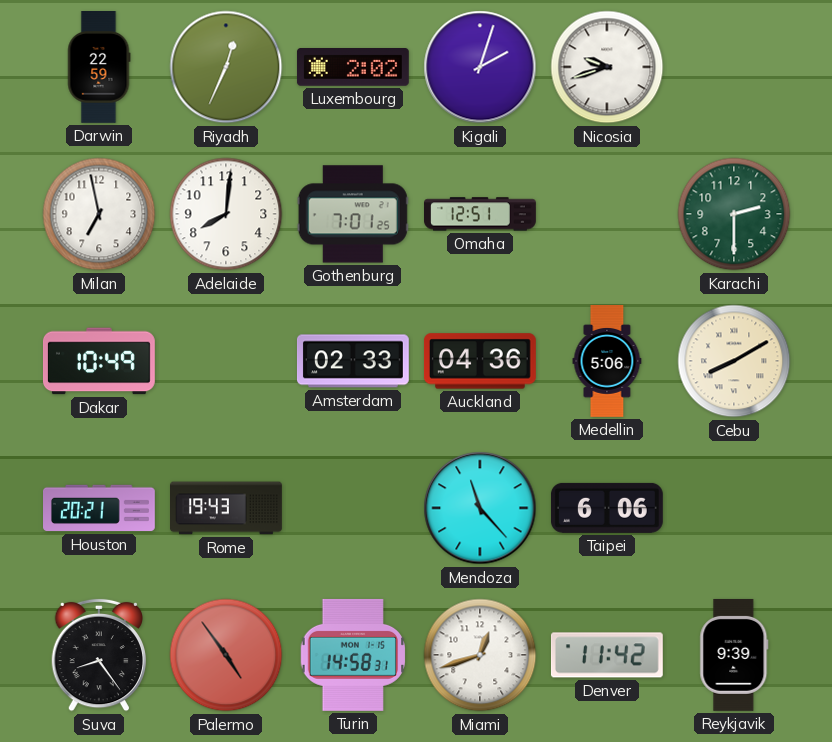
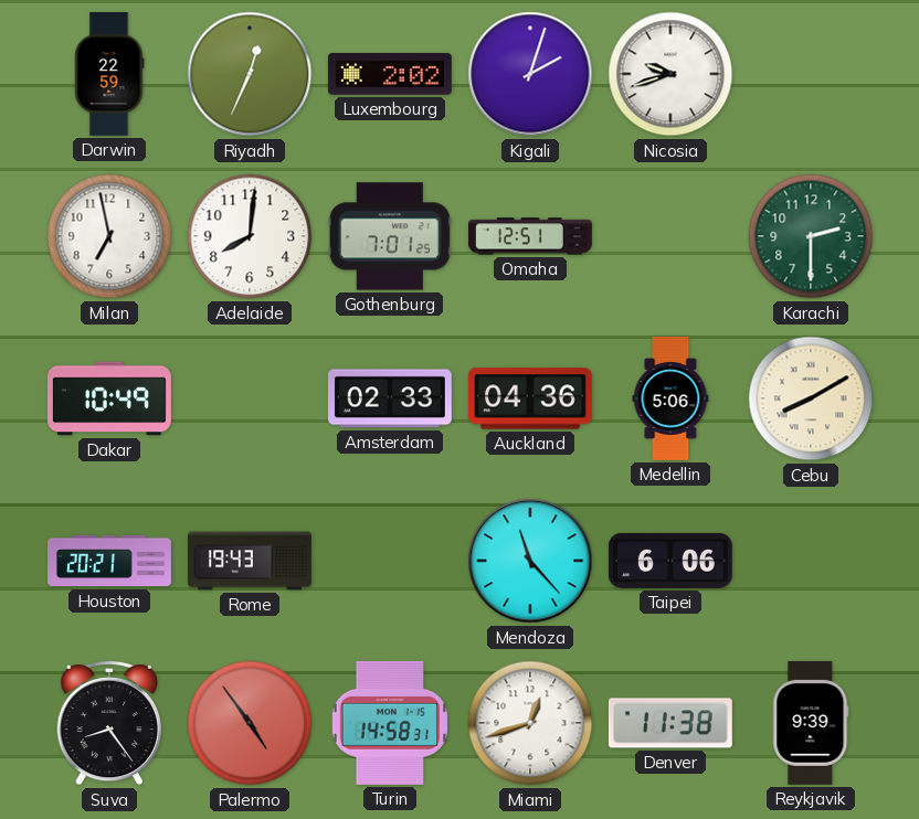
Denver: 11:42 -> 11:38
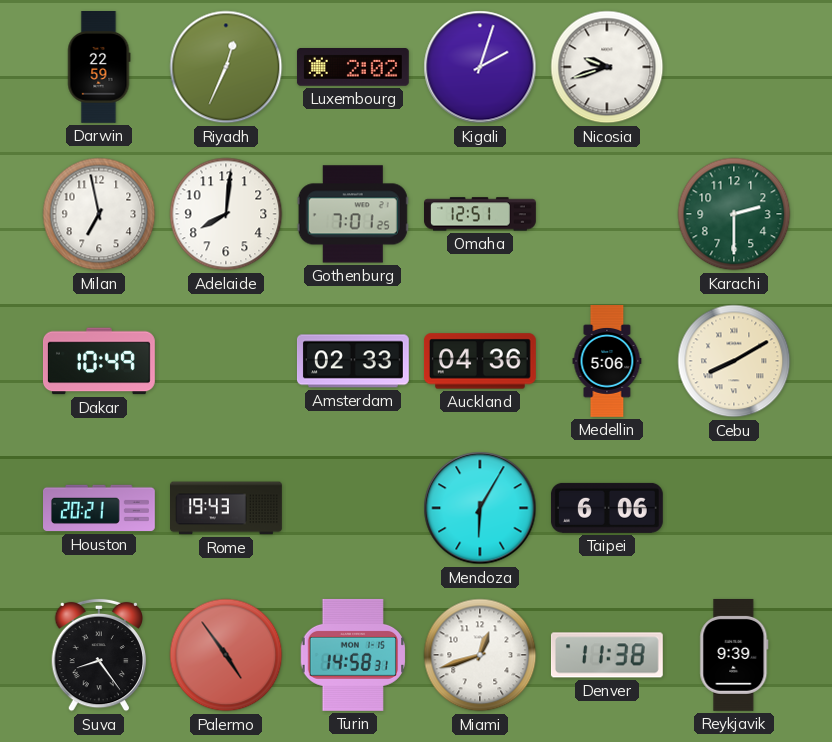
Mendoza: 11:23 -> 6:05
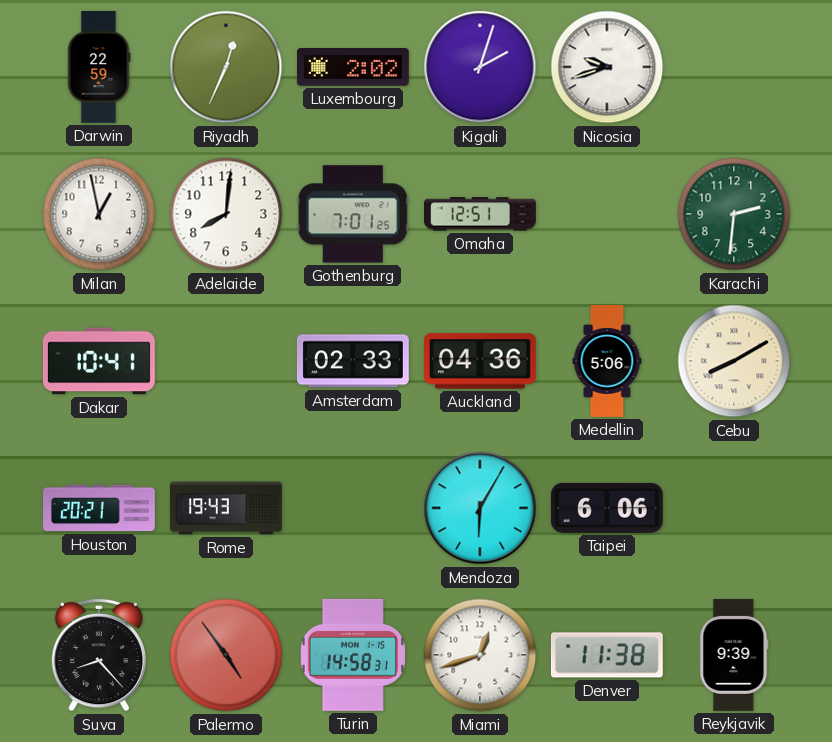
Milan: 6:58 -> 12:58
Karachi: 2:30 -> 2:31
Dakar: 10:49 -> 10:41
Suva: 8:24 -> 8:23
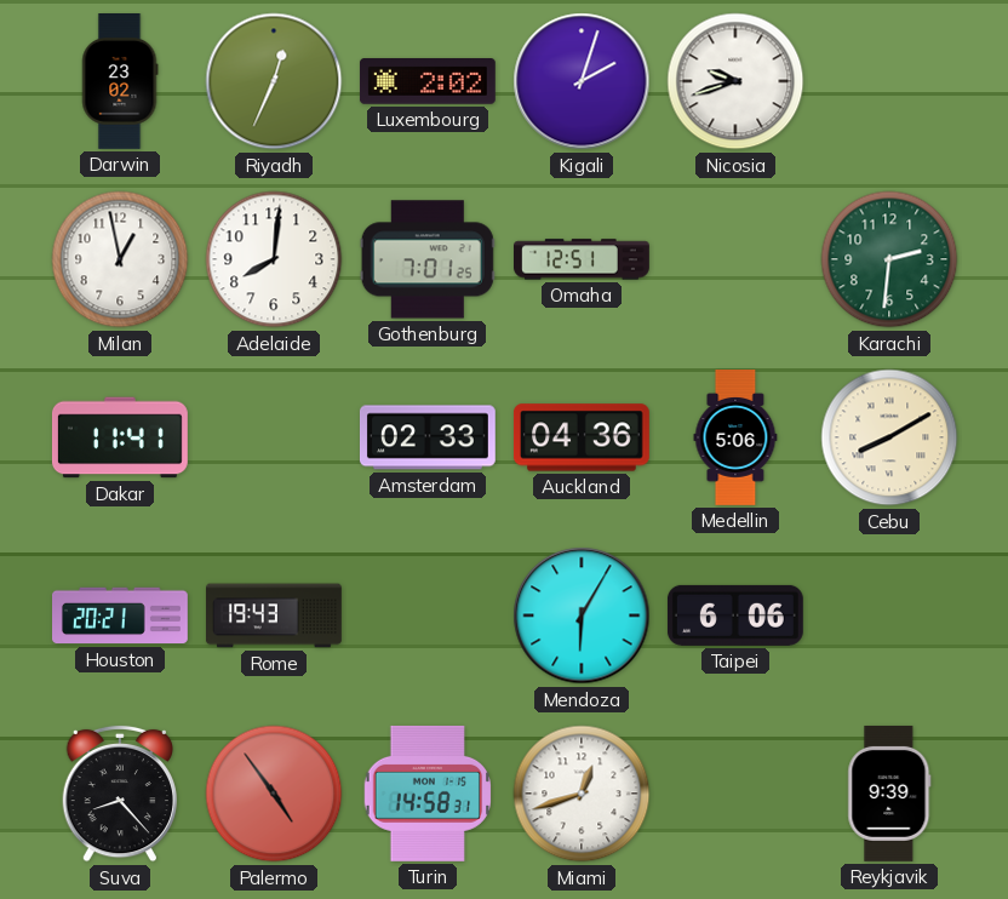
Darwin: 22:59 -> 23:02
Dakar: 10:41 -> 11:41
Denver: 11:38 -> none
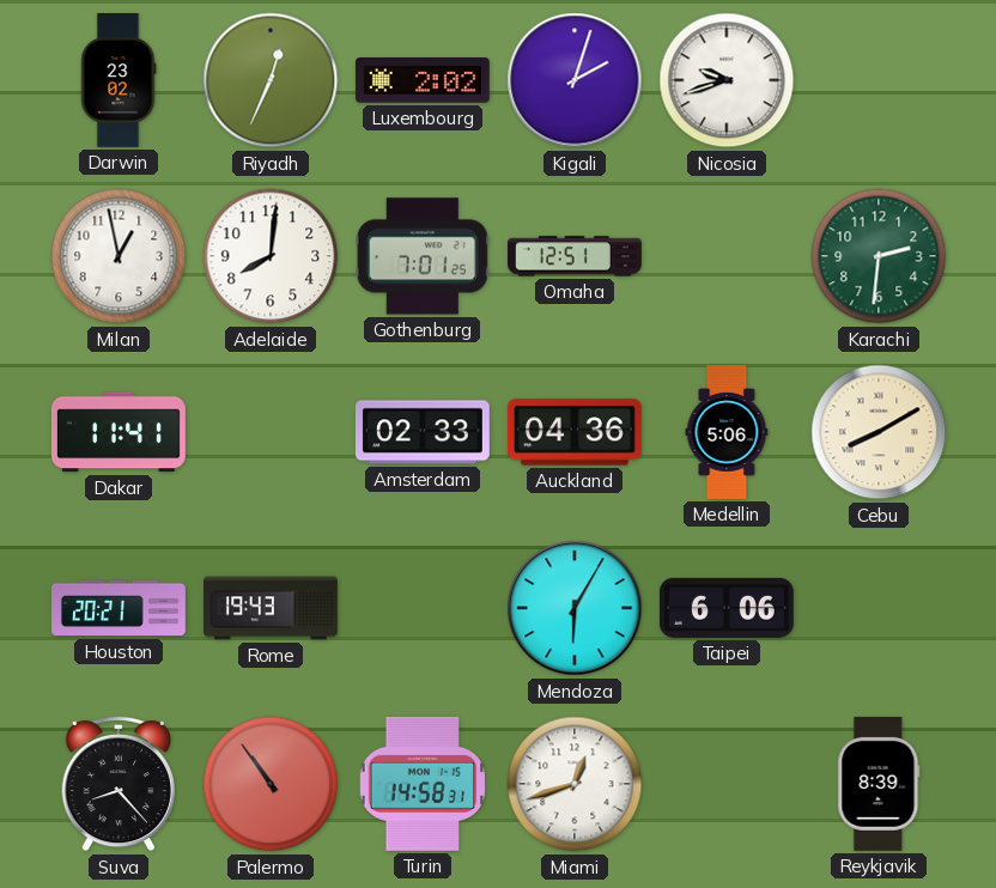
Palermo: 4:54 -> 10:54
Reykjavik: 9:39 -> 8:39
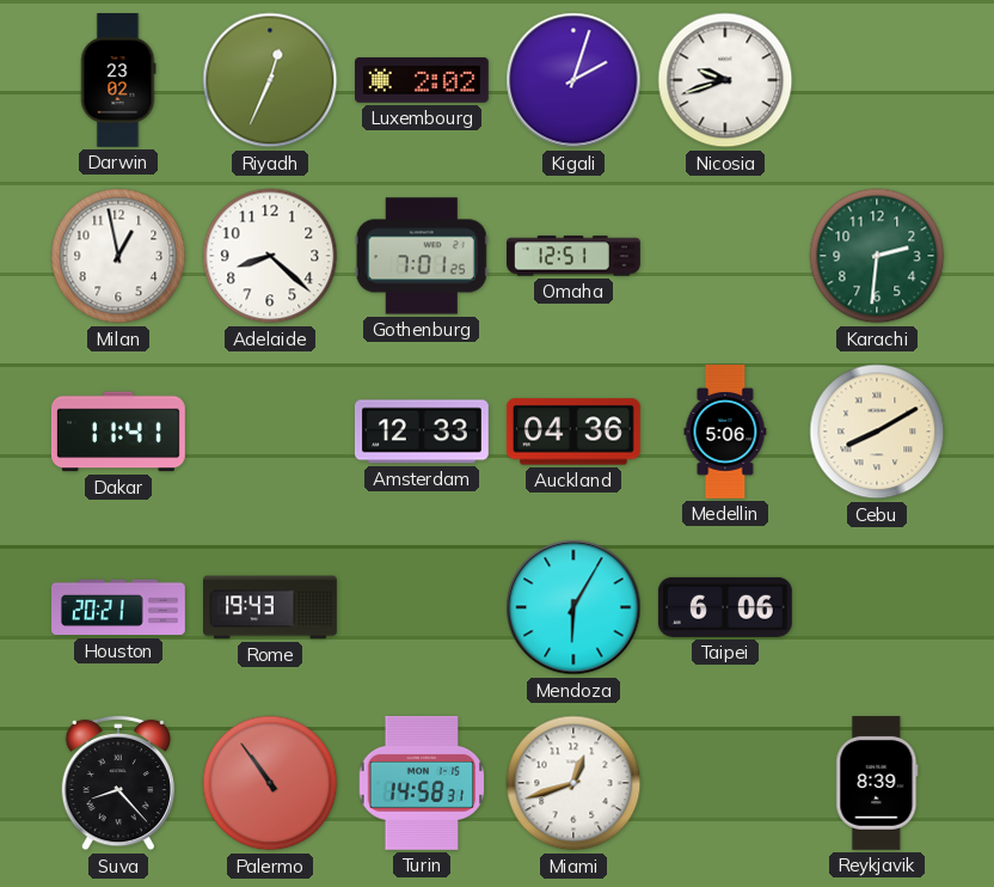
Adelaide: 8:01 -> 8:22
Amsterdam: 02:33 -> 12:33
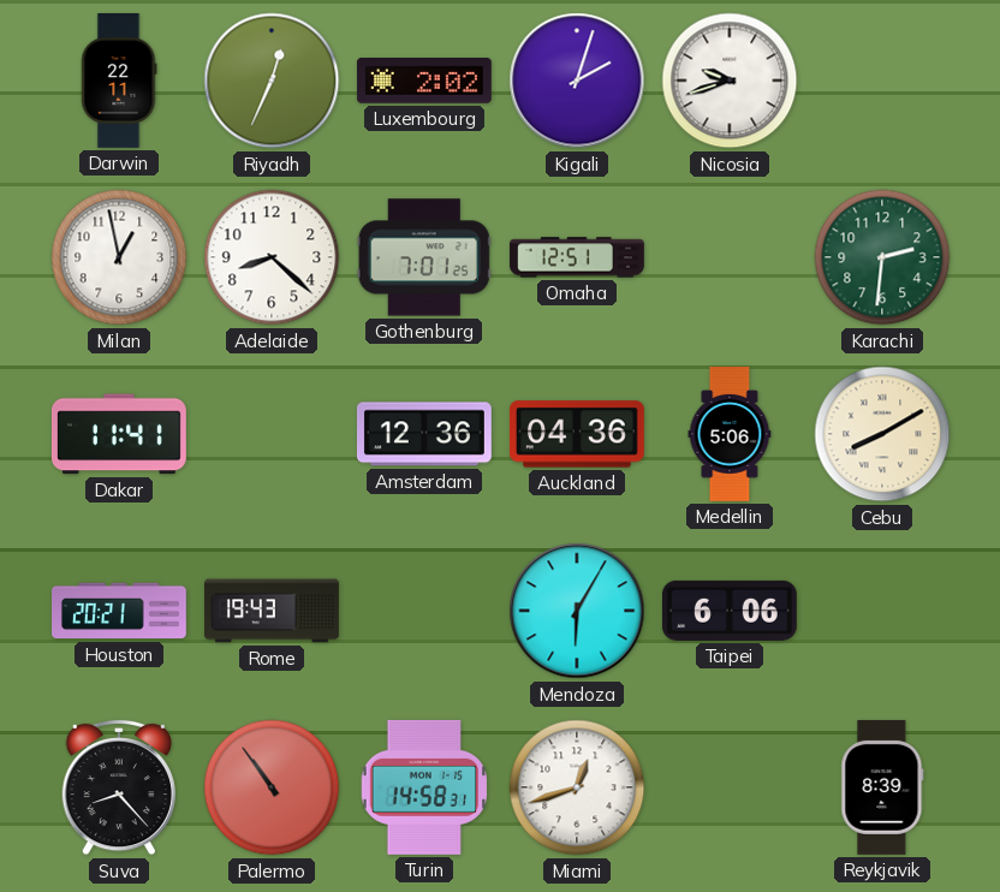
Darwin: 23:02 -> 22:11
Amsterdam: 12:33 -> 12:36
